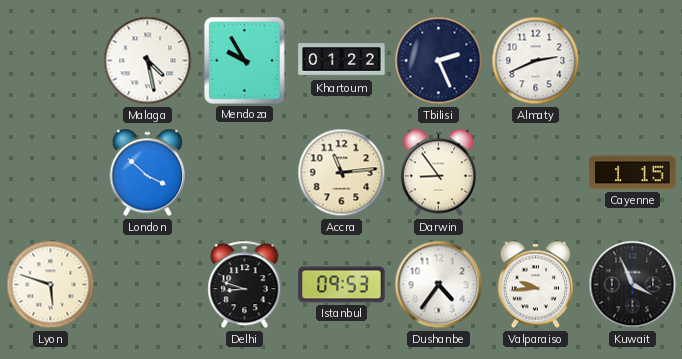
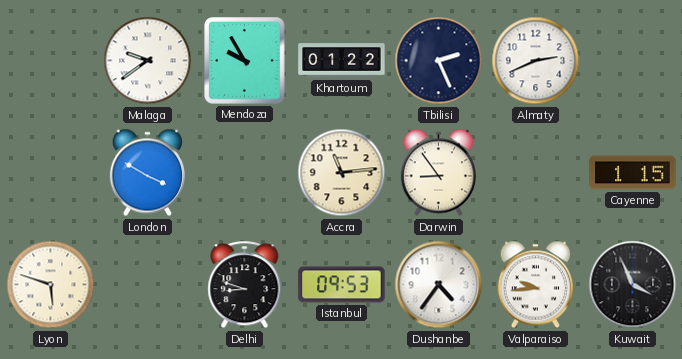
Malaga: 4:28 -> 9:39
London: 3:52 -> 3:50
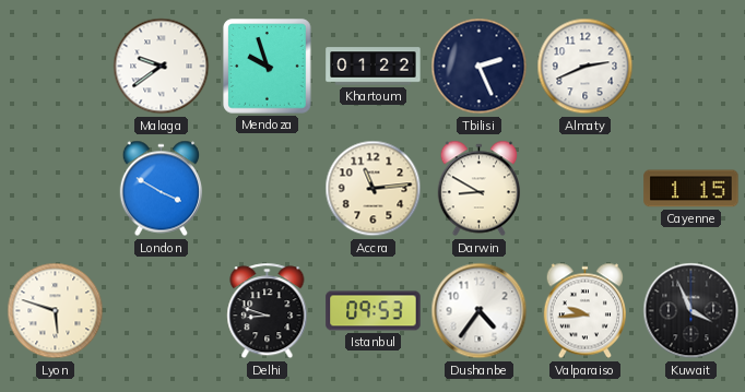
Mendoza: 9:55 -> 9:57
Darwin: 8:54 -> 8:50
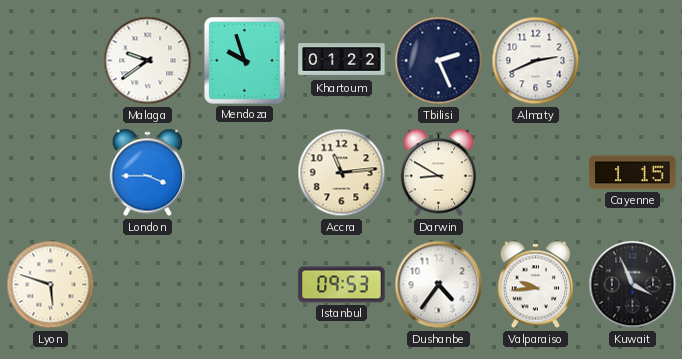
London: 3:50 -> 3:45
Delhi: 8:48 -> none
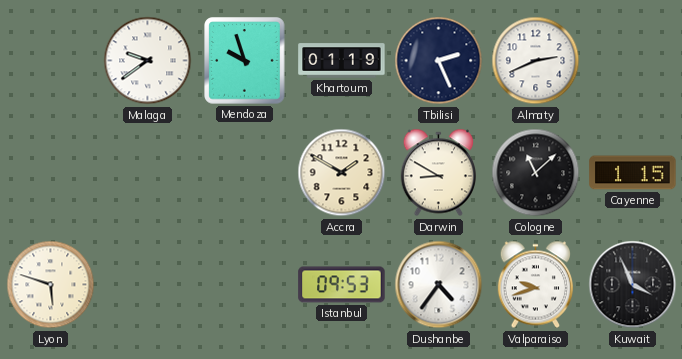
Khartoum: 01:22 -> 01:19
London: 3:45 -> none
Accra: 11:14 -> 1:50
Cologne: none -> 11:08
Valparaiso: 9:44 -> 9:42
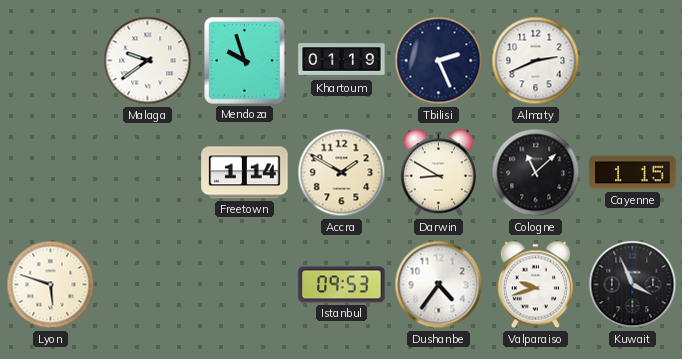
Freetown: none -> 1:14
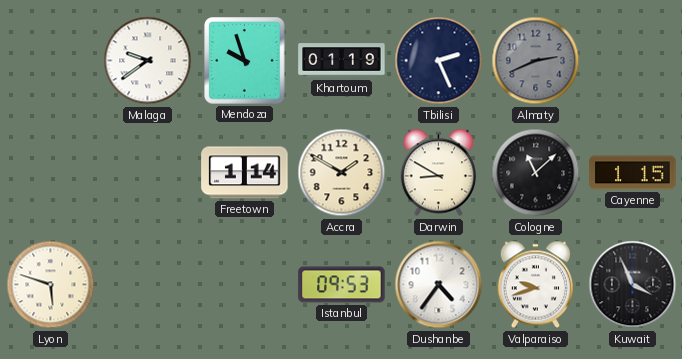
Almaty dial: white -> grey
